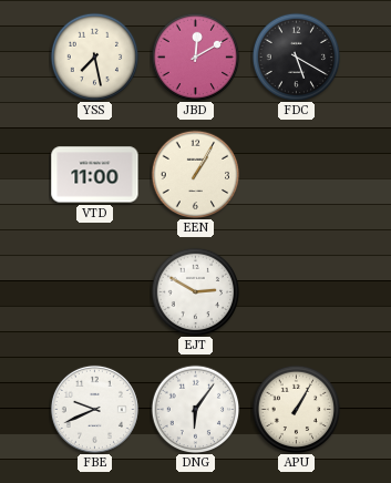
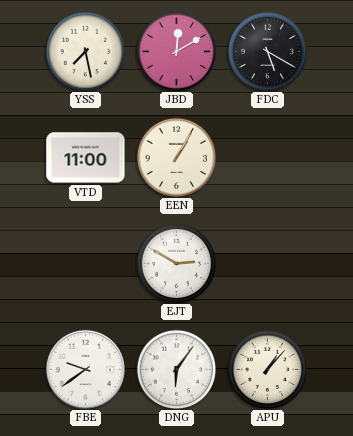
FBE: 9:41 -> 9:39
APU: 1:05 -> 1:07
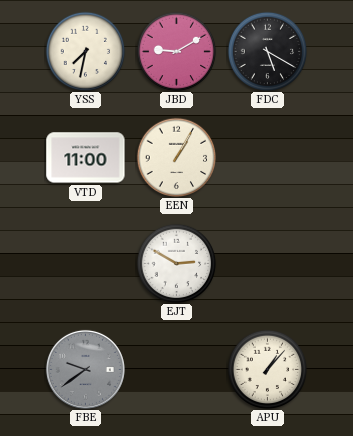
YSS: 7:28 -> 7:32
JBD: 12:10 -> 9:10
FBE dial: white -> grey
DNG: 6:06 -> none
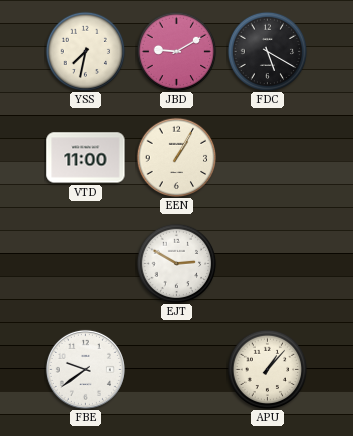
FBE dial: grey -> white
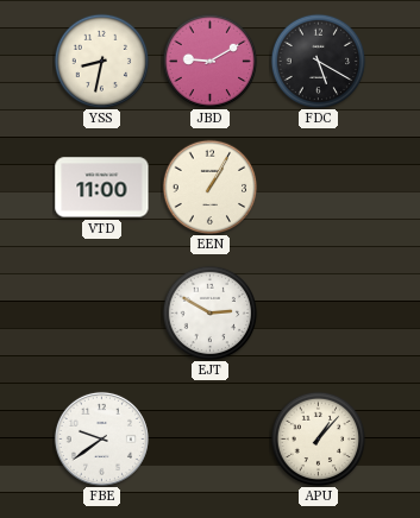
YSS: 7:32 -> 8:32
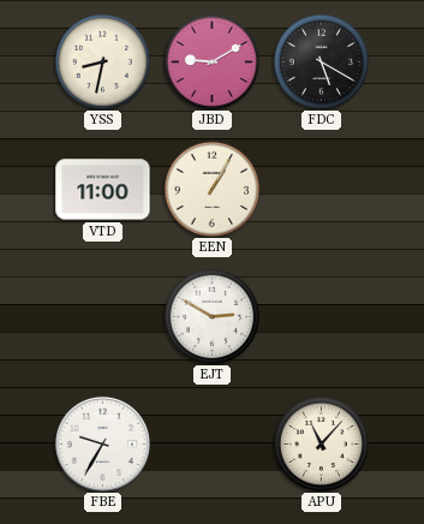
FBE: 9:39 -> 9:35
APU: 1:07 -> 11:07
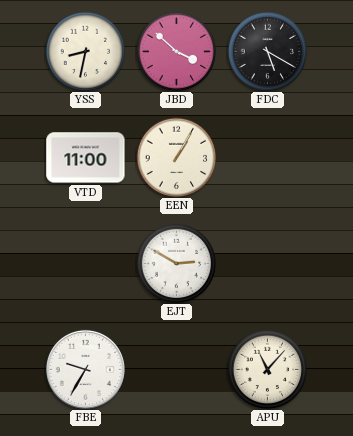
JBD: 9:10 -> 3:52
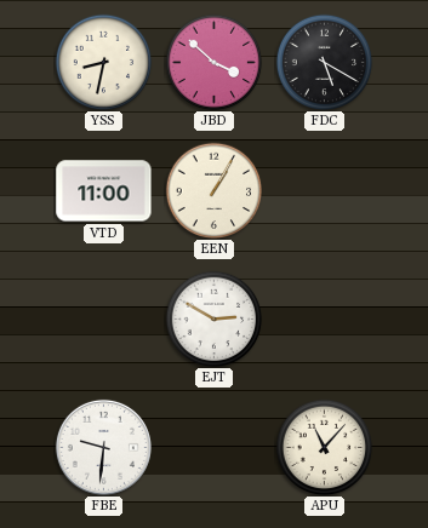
FBE: 9:35 -> 9:31
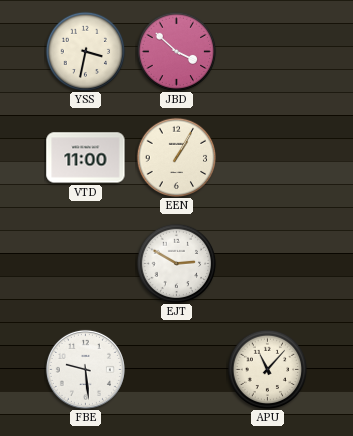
YSS: 8:32 -> 3:32
FDC: 5:20 -> none
FBE: 9:31 -> 9:29
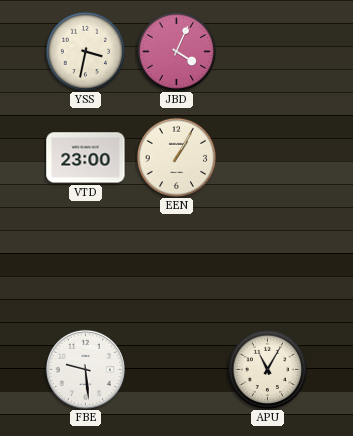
JBD: 3:52 -> 4:04
VTD: 11:00 -> 23:00
EJT: 2:50 -> none
APU: 11:07 -> 11:05
